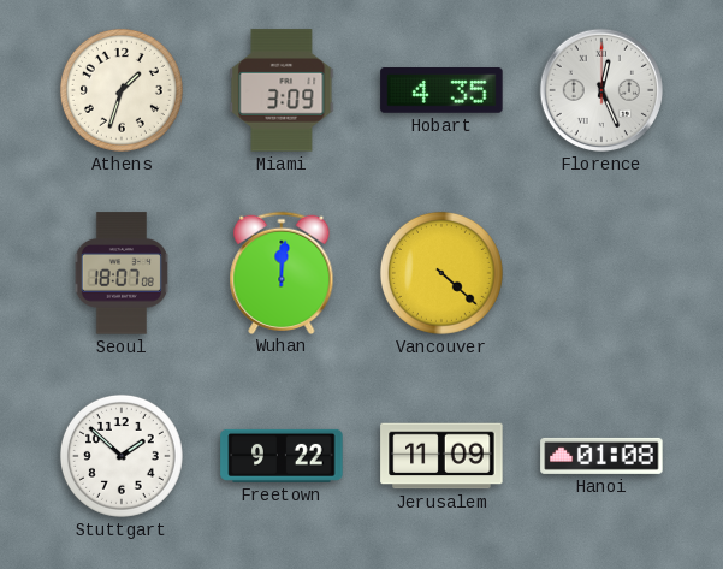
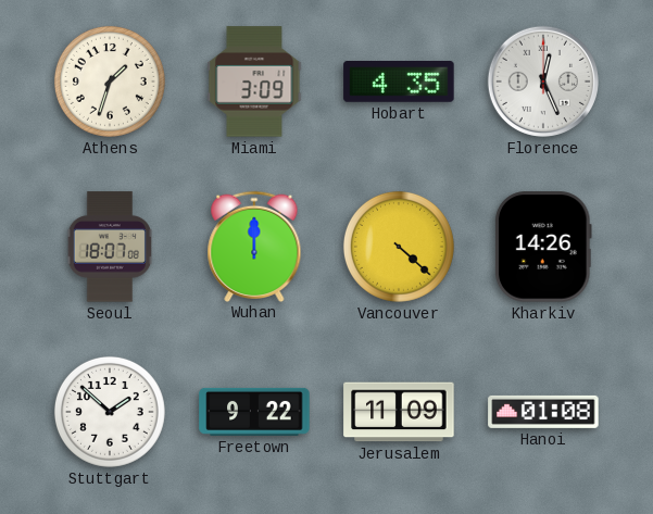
Wuhan: 12:01 -> 12:00
Kharkiv: none -> 14:26
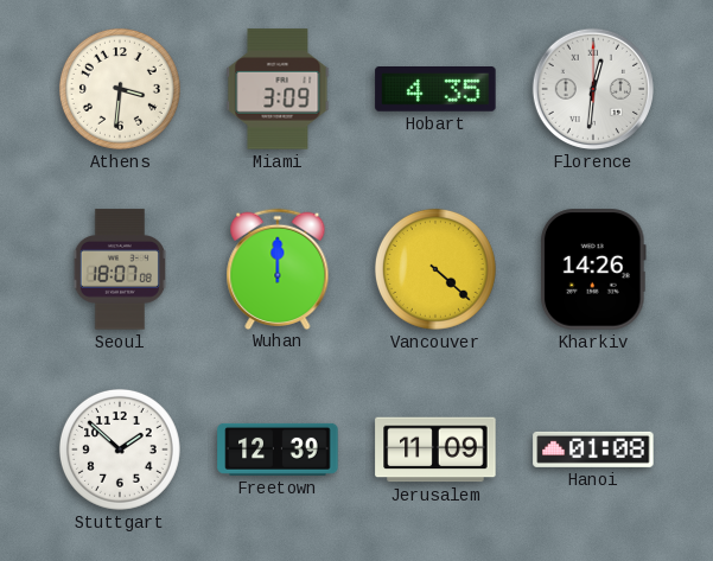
Athens: 1:33 -> 3:31
Florence: 12:26 -> 12:31
Freetown: 9:22 -> 12:39
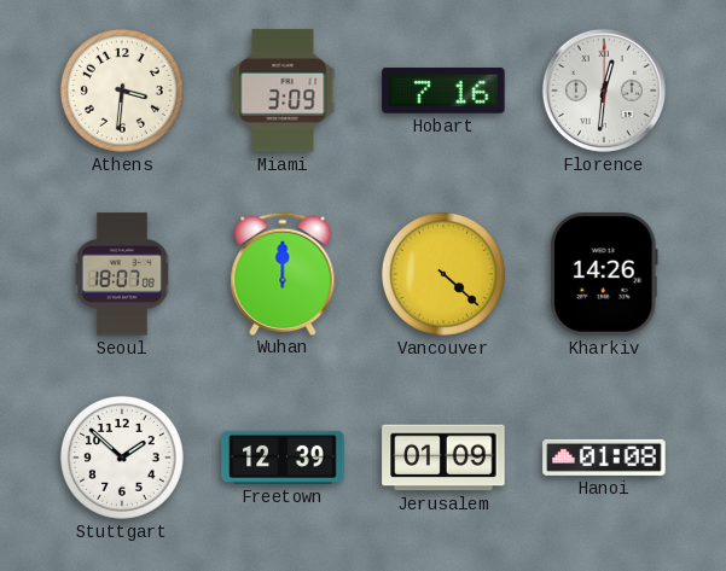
Hobart: 4:35 -> 7:16
Jerusalem: 11:09 -> 01:09
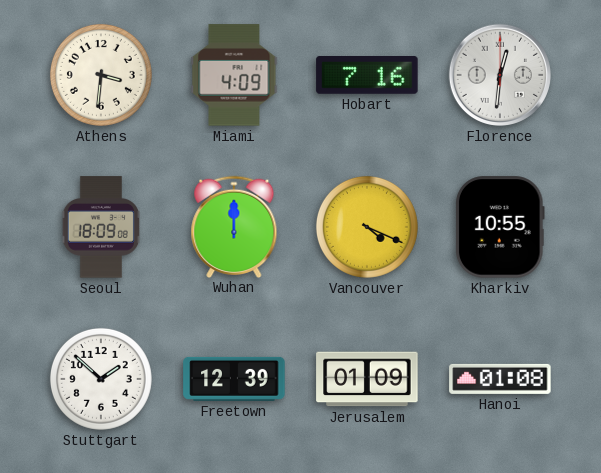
Miami: 3:09 -> 4:09
Seoul: 18:07 -> 18:09
Vancouver: 4:22 -> 4:19
Kharkiv: 14:26 -> 10:55
